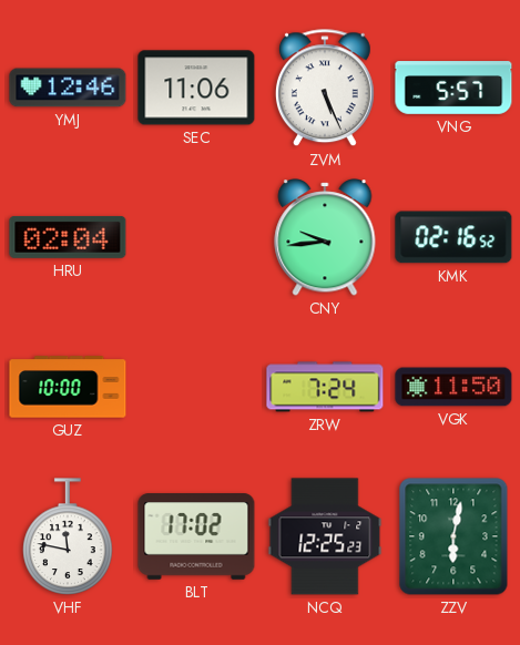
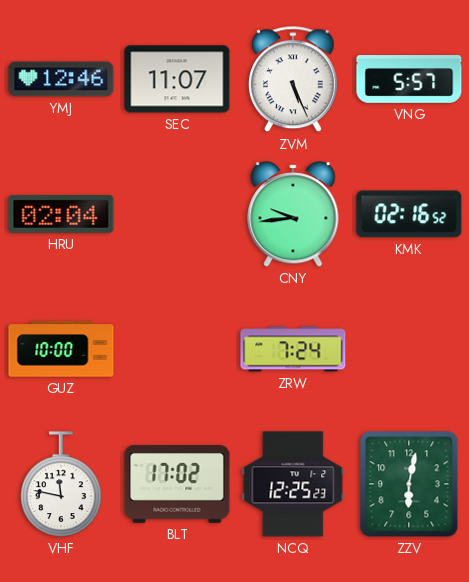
SEC: 11:06 -> 11:07
VGK: 11:50 -> none
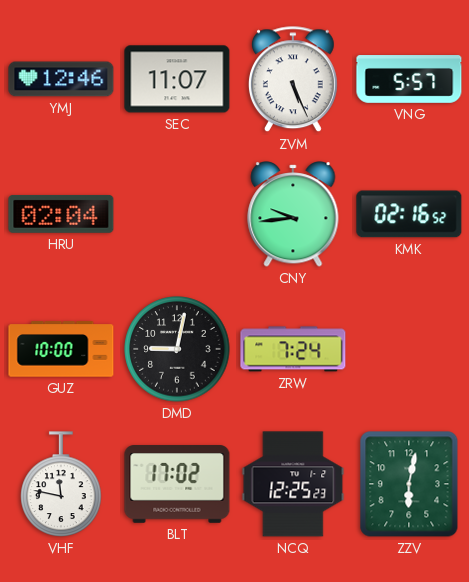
DMD: none -> 9:02
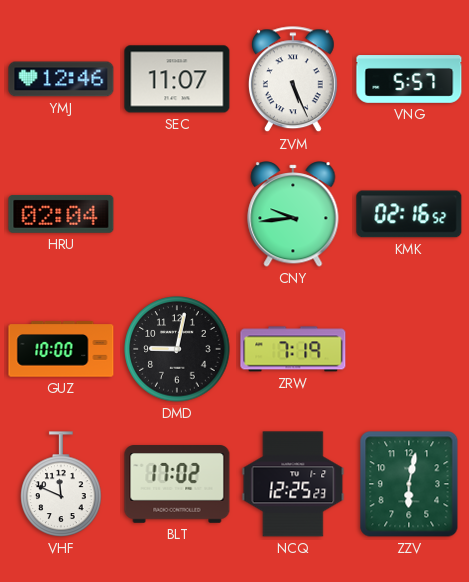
ZRW: 7:24 -> 7:19
VHF: 11:47 -> 11:49
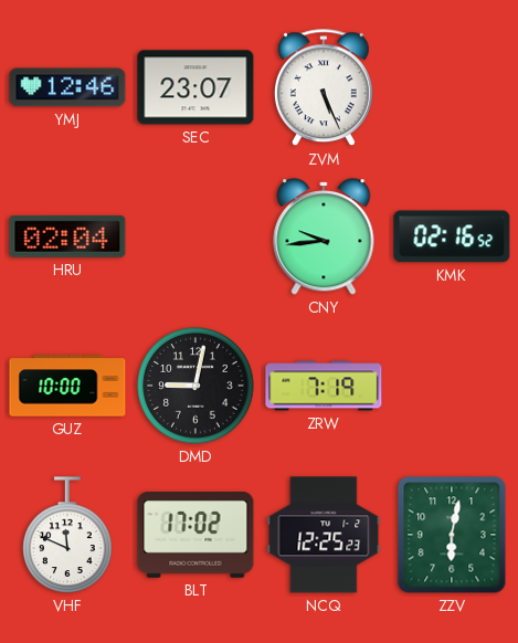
SEC: 11:07 -> 23:07
VNG: 5:57 -> none
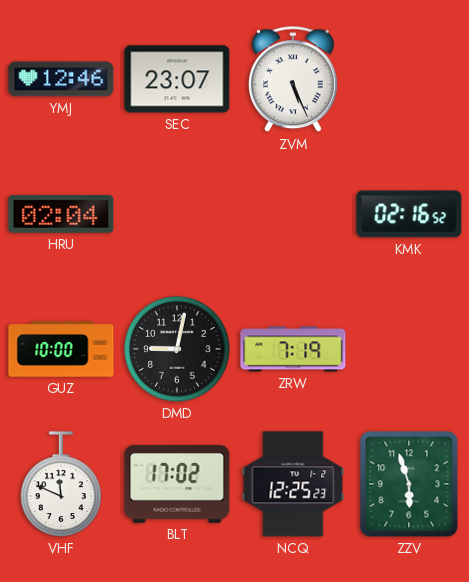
CNY: 9:44 -> none
ZZV: 6:02 -> 5:57
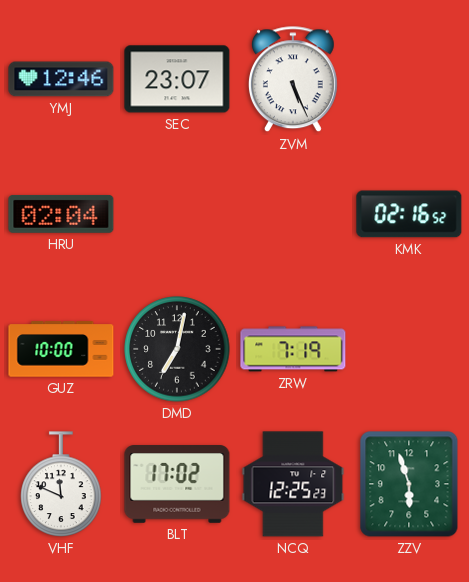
DMD: 9:02 -> 7:02
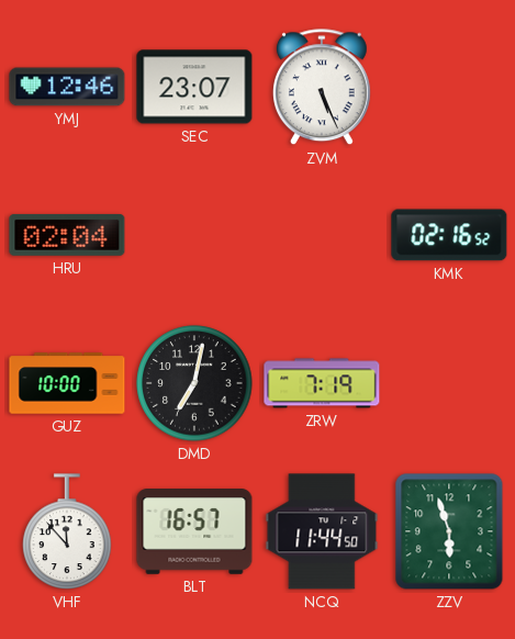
VHF: 11:49 -> 11:53
BLT: 17:02 -> 16:57
NCQ: 12:25 -> 11:44
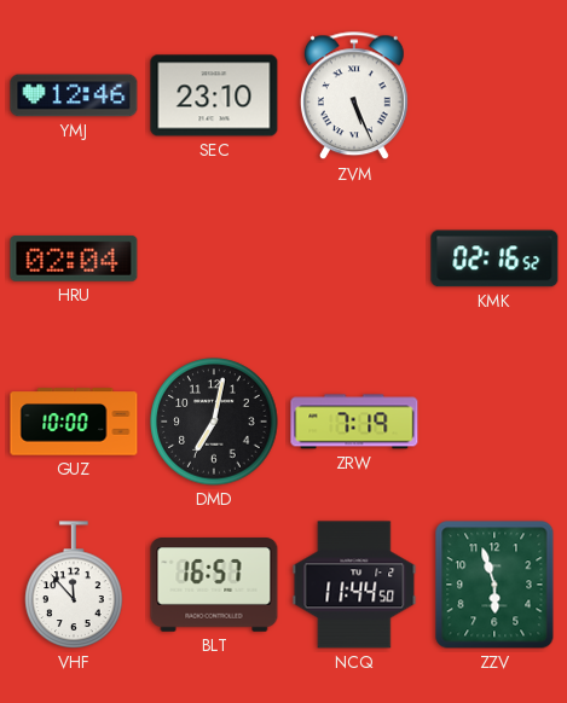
SEC: 23:07 -> 23:10
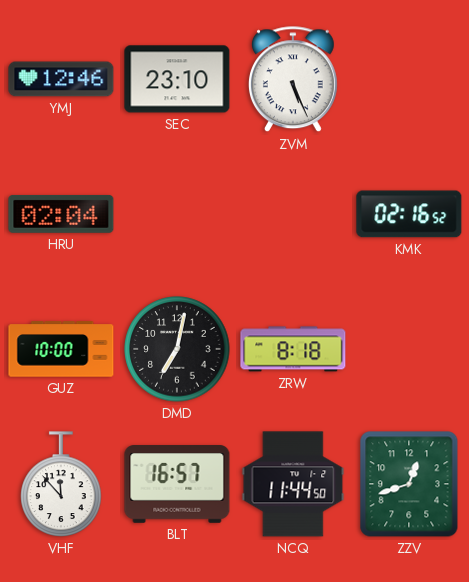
ZRW: 7:19 -> 8:18
ZZV: 5:57 -> 12:42
